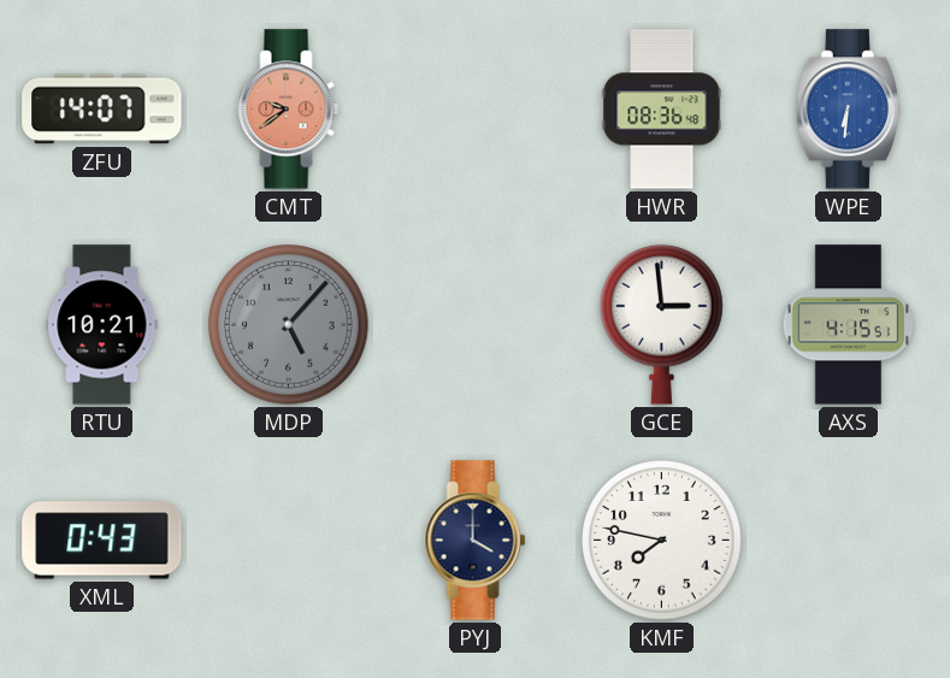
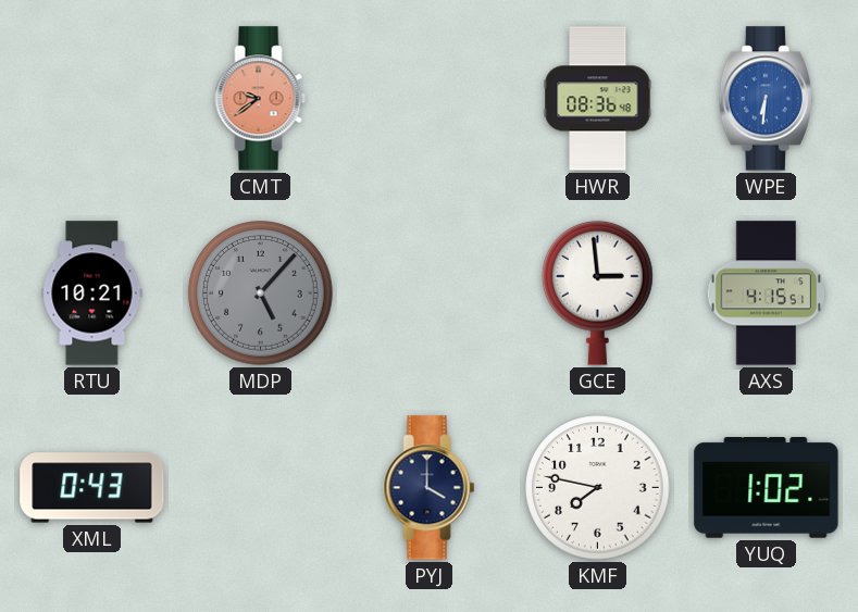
ZFU: 14:07 -> none
YUQ: none -> 1:02
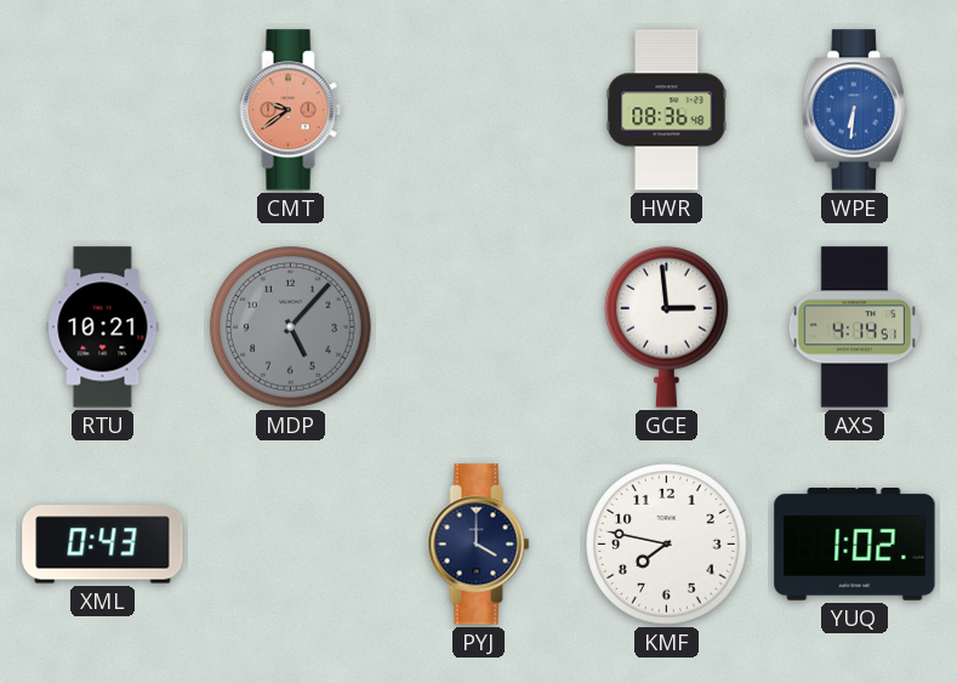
AXS: 4:15 -> 4:14
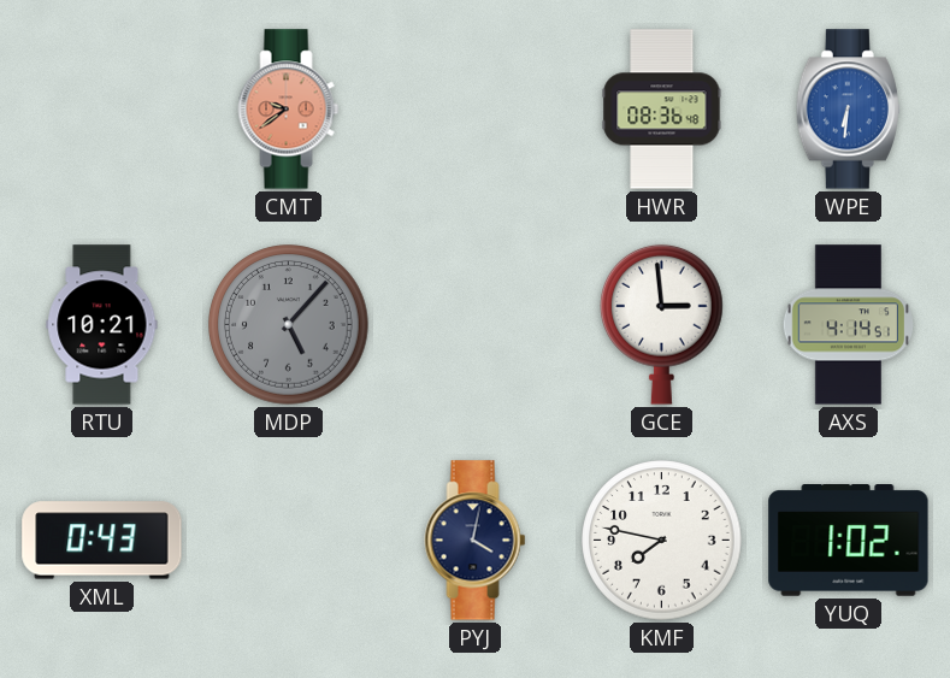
PYJ: 4:00 -> 4:02
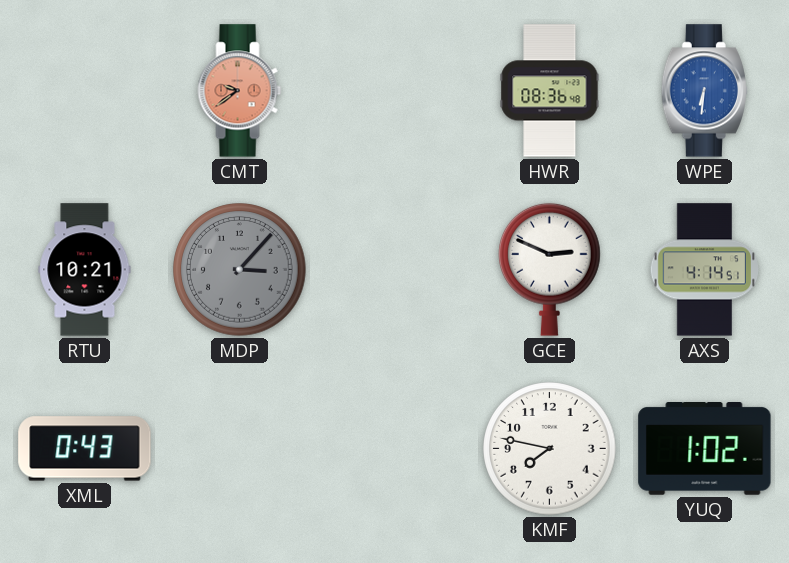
MDP: 5:07 -> 3:07
GCE: 2:59 -> 2:49
PYJ: 4:02 -> none
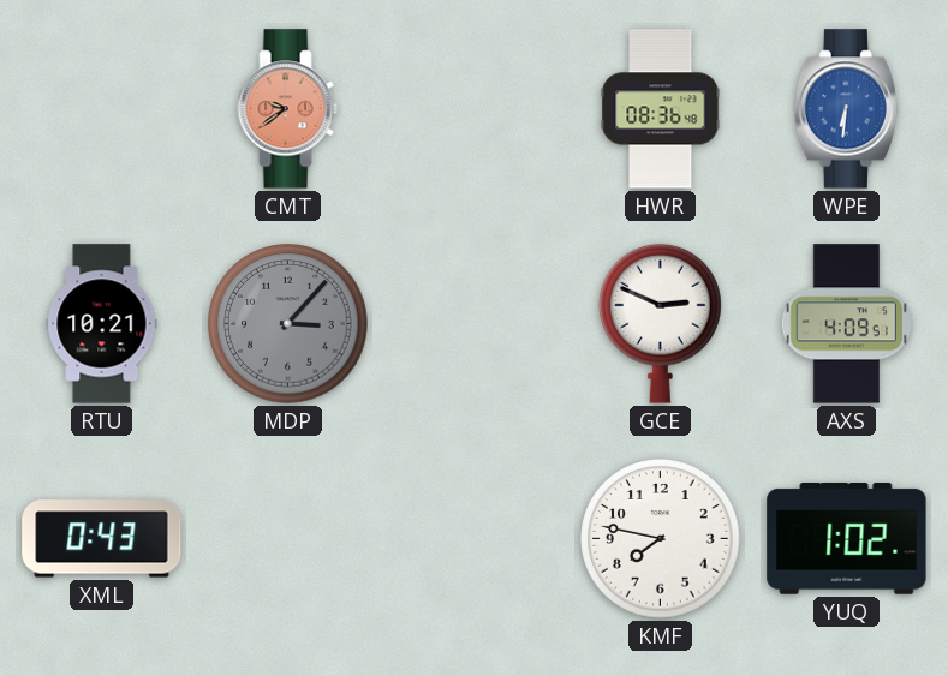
AXS: 4:14 -> 4:09
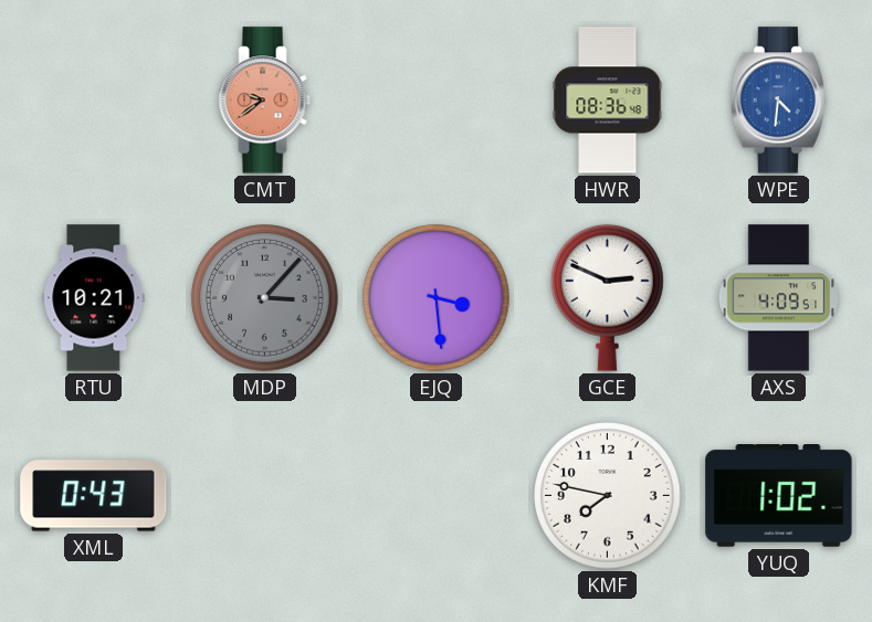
WPE: 6:31 -> 4:31
EJQ: none -> 3:29
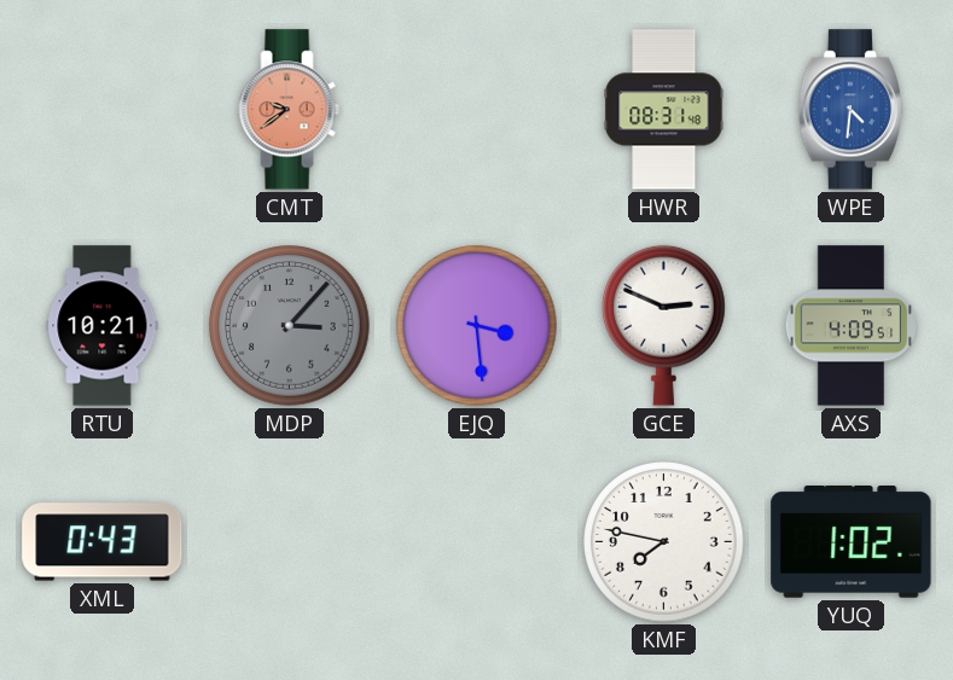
HWR: 08:36 -> 08:31
